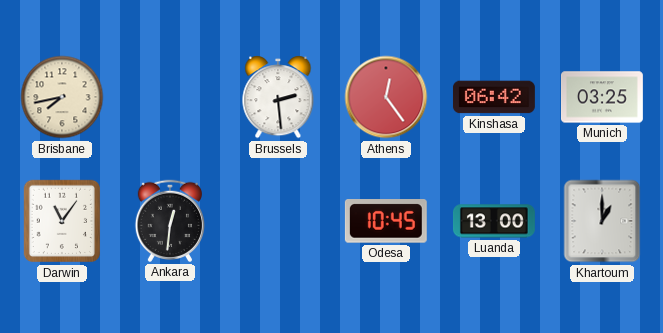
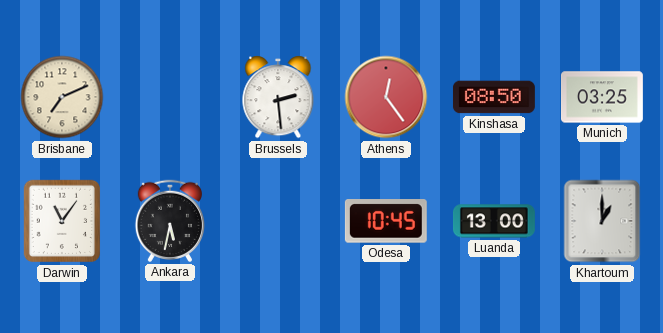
Brisbane: 7:43 -> 7:11
Kinshasa: 06:42 -> 08:50
Ankara: 12:31 -> 5:32
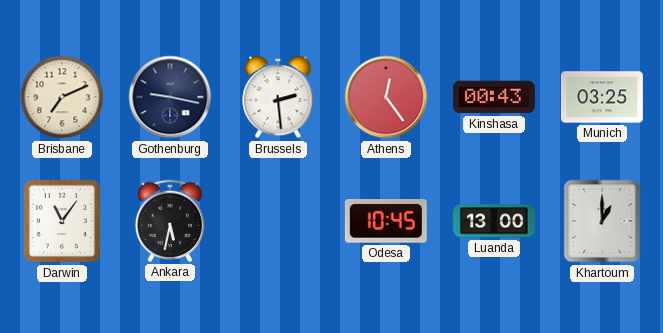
Gothenburg: none -> 9:17
Kinshasa: 08:50 -> 00:43
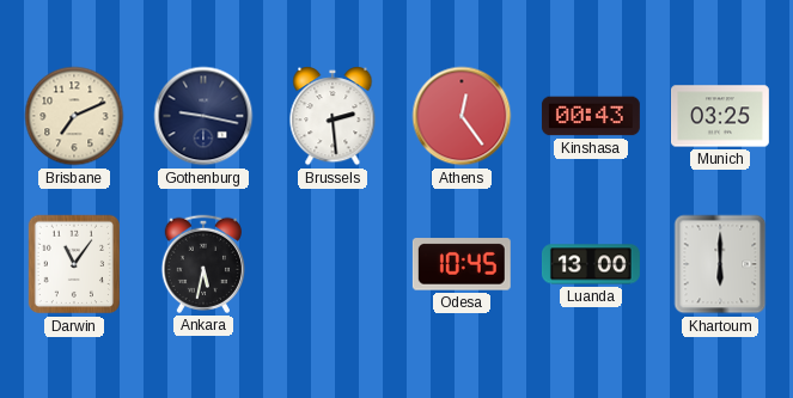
Khartoum: 1:00 -> 6:00
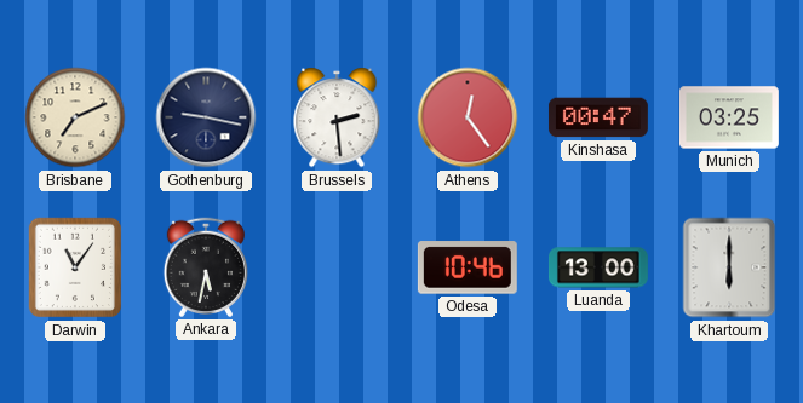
Kinshasa: 00:43 -> 00:47
Odesa: 10:45 -> 10:46
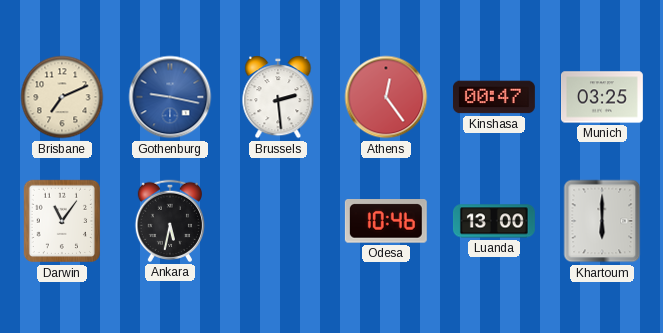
Gothenburg dial: navy -> blue
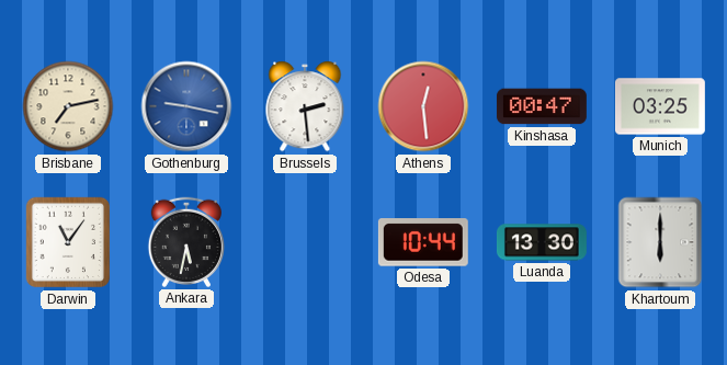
Brisbane: 7:11 -> 7:13
Athens: 12:24 -> 12:29
Odesa: 10:46 -> 10:44
Luanda: 13:00 -> 13:30
